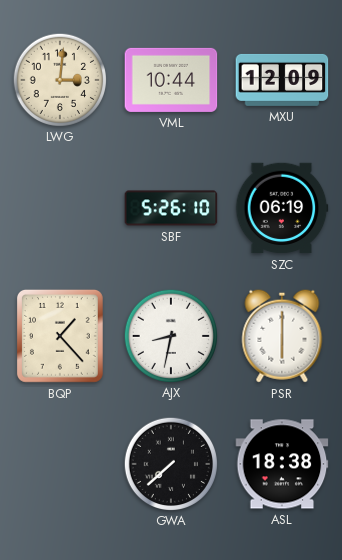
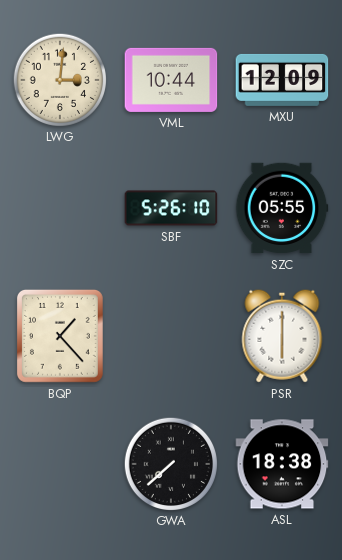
SZC: 06:19 -> 05:55
AJX: 8:32 -> none
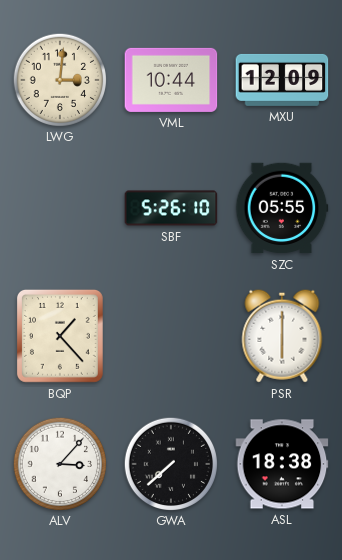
ALV: none -> 3:07
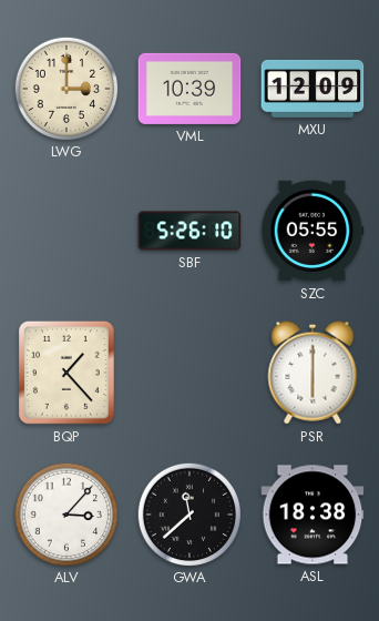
LWG: 3:01 -> 3:00
VML: 10:44 -> 10:39
GWA: 7:38 -> 11:38
